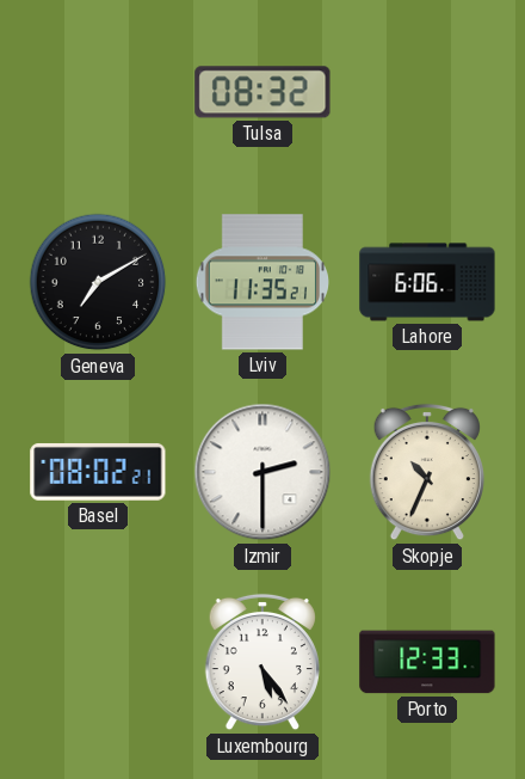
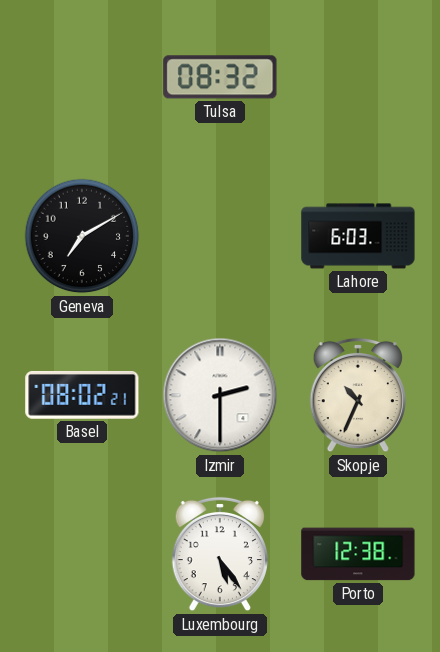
Lviv: 11:35 -> none
Lahore: 6:06 -> 6:03
Porto: 12:33 -> 12:38
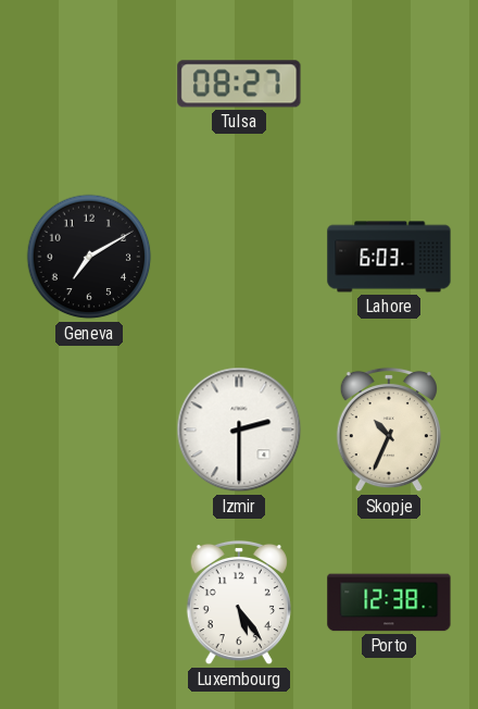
Tulsa: 08:32 -> 08:27
Basel: 08:02 -> none
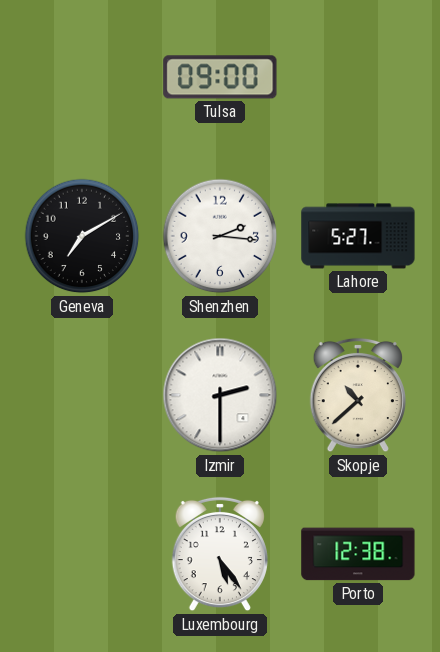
Tulsa: 08:27 -> 09:00
Shenzhen: none -> 2:16
Lahore: 6:03 -> 5:27
Skopje: 10:34 -> 10:38
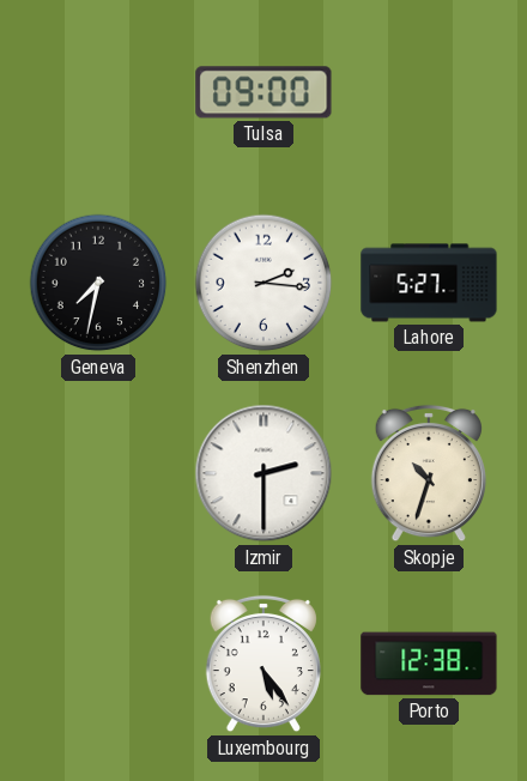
Geneva: 7:10 -> 7:32
Skopje: 10:38 -> 10:33
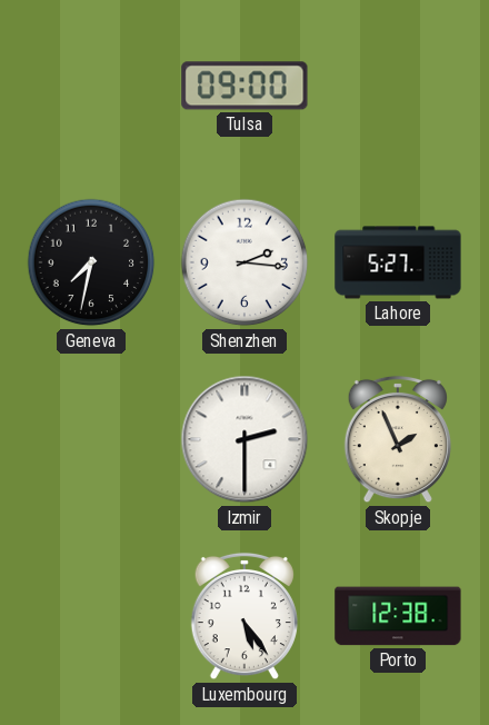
Skopje: 10:33 -> 1:56
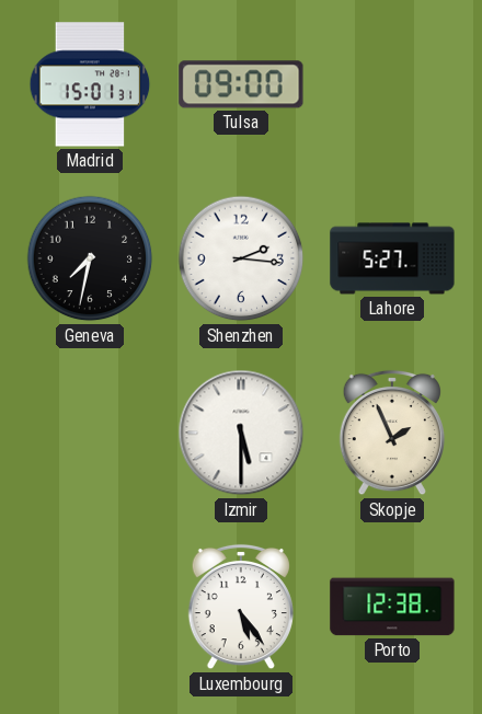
Madrid: none -> 15:01
Izmir: 2:30 -> 5:30
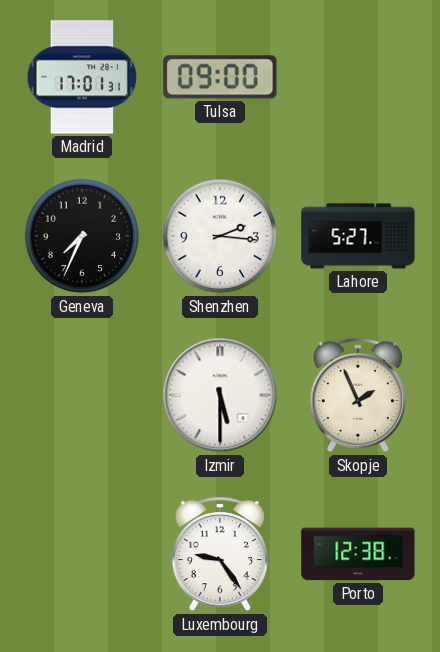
Madrid: 15:01 -> 17:01
Geneva: 7:32 -> 7:34
Luxembourg: 5:24 -> 9:24
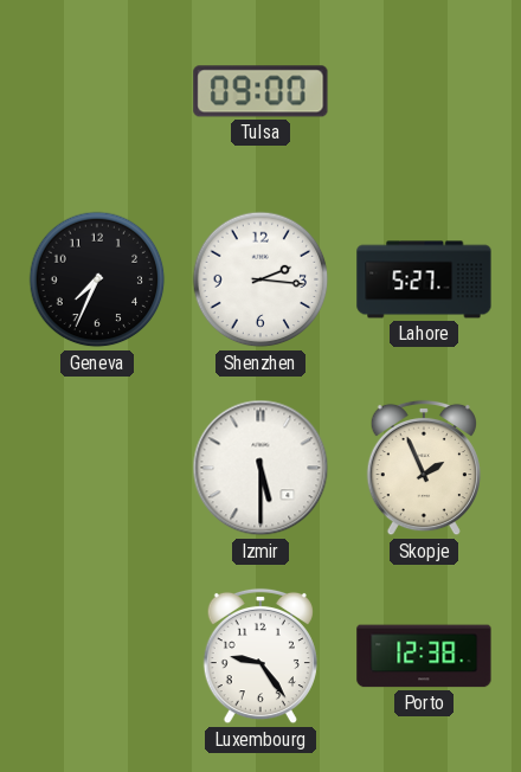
Madrid: 17:01 -> none
